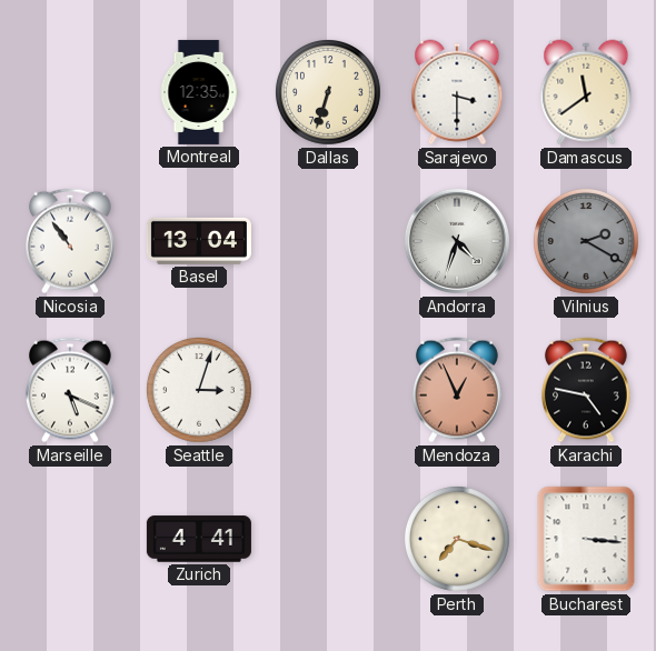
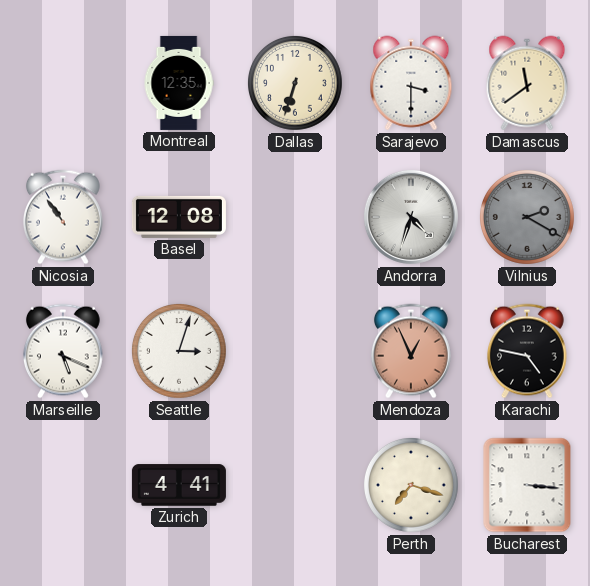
Basel: 13:04 -> 12:08
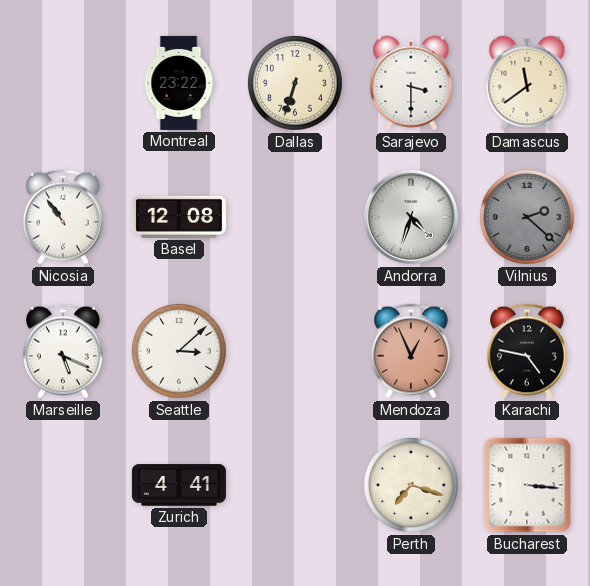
Montreal: 12:35 -> 23:22
Vilnius: 2:20 -> 2:22
Seattle: 3:03 -> 3:08
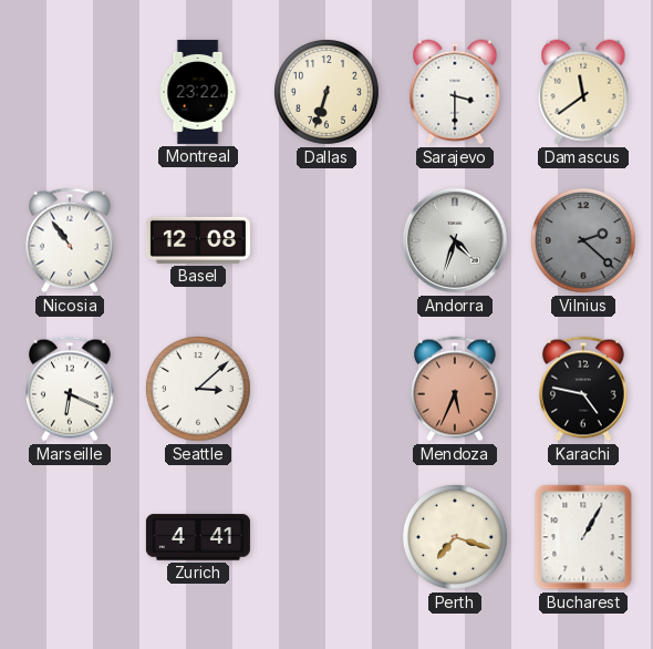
Marseille: 5:19 -> 6:19
Mendoza: 12:56 -> 5:34
Bucharest: 3:16 -> 1:05
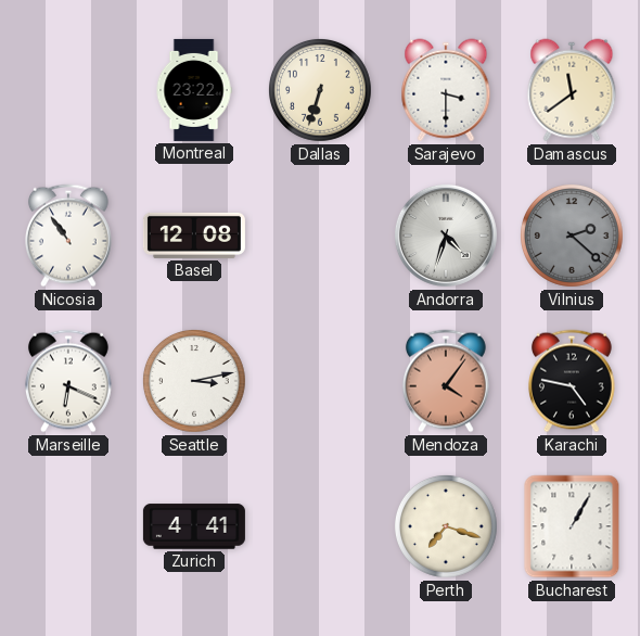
Seattle: 3:08 -> 3:13
Mendoza: 5:34 -> 4:06
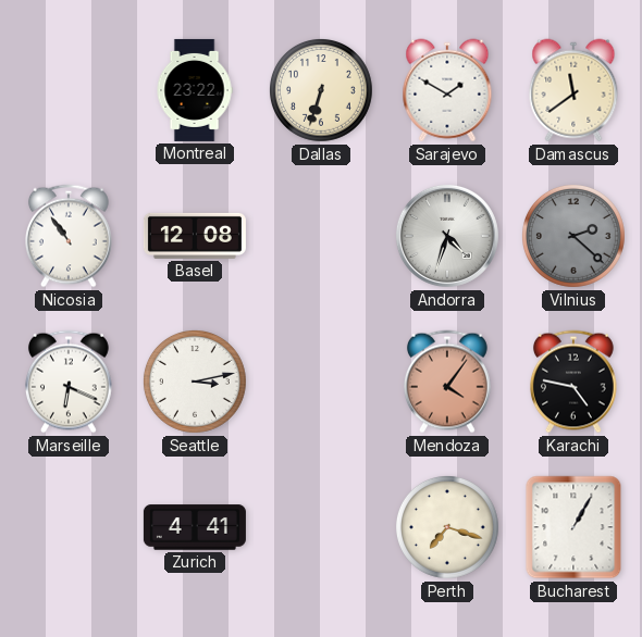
Sarajevo: 3:30 -> 1:50
